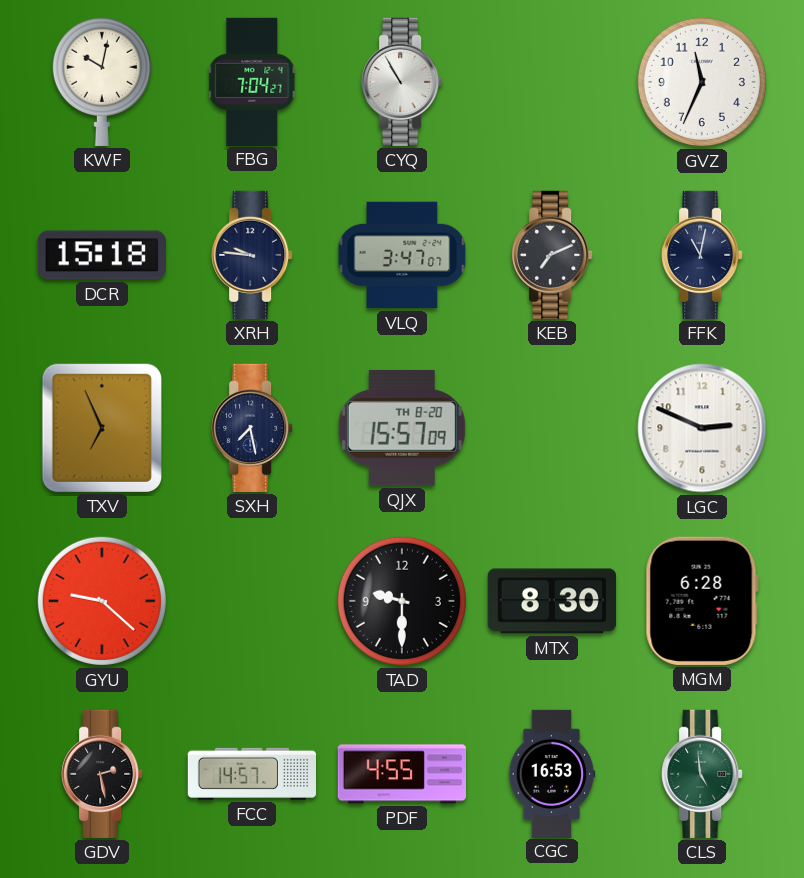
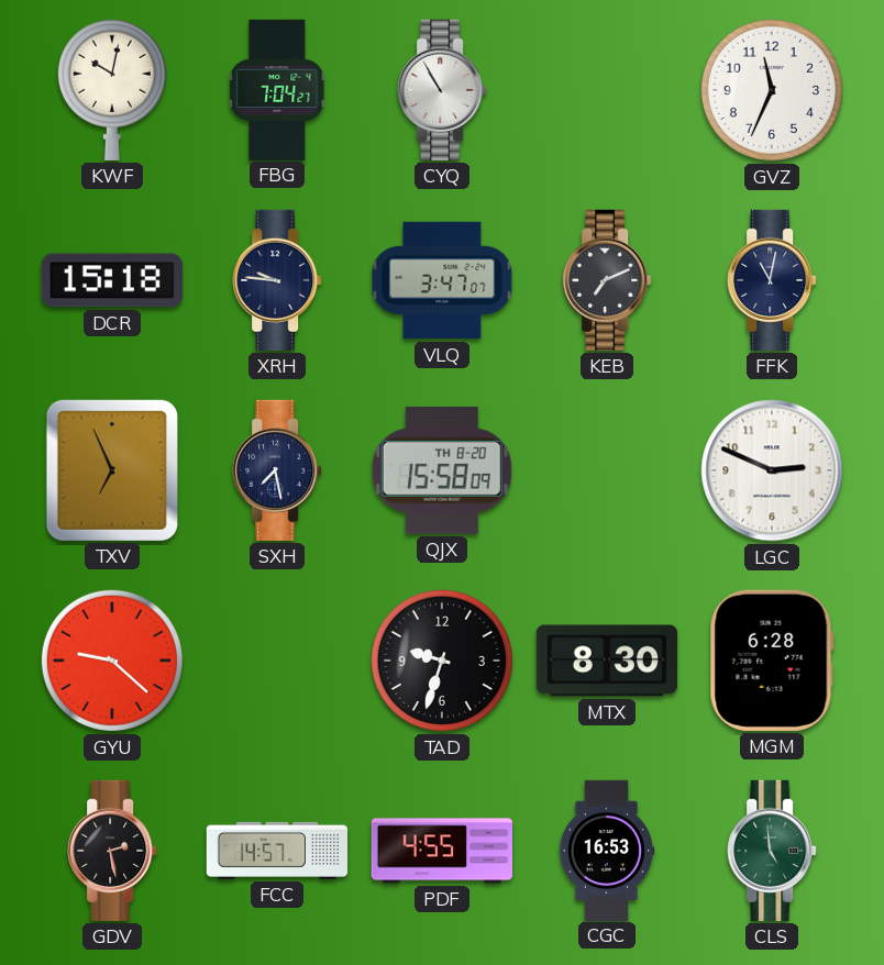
QJX: 15:57 -> 15:58
TAD: 9:30 -> 9:33
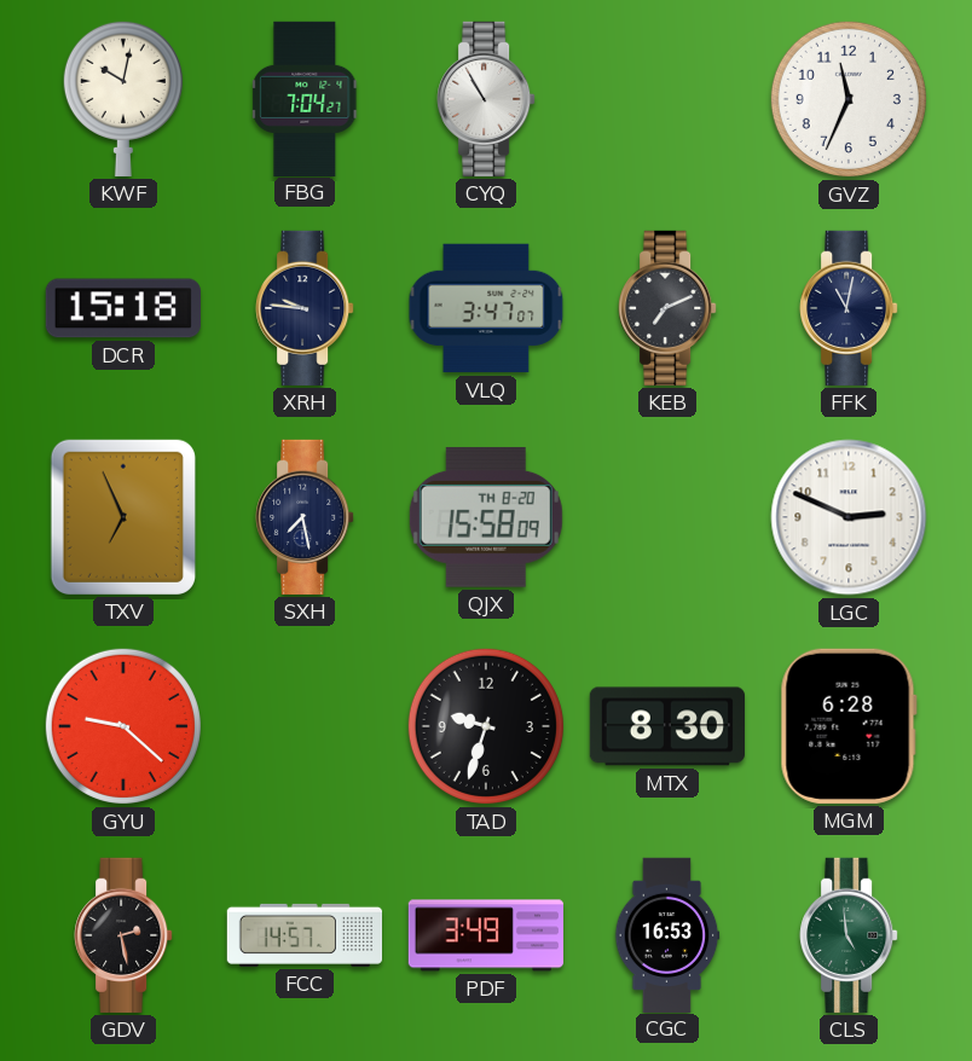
PDF: 4:55 -> 3:49
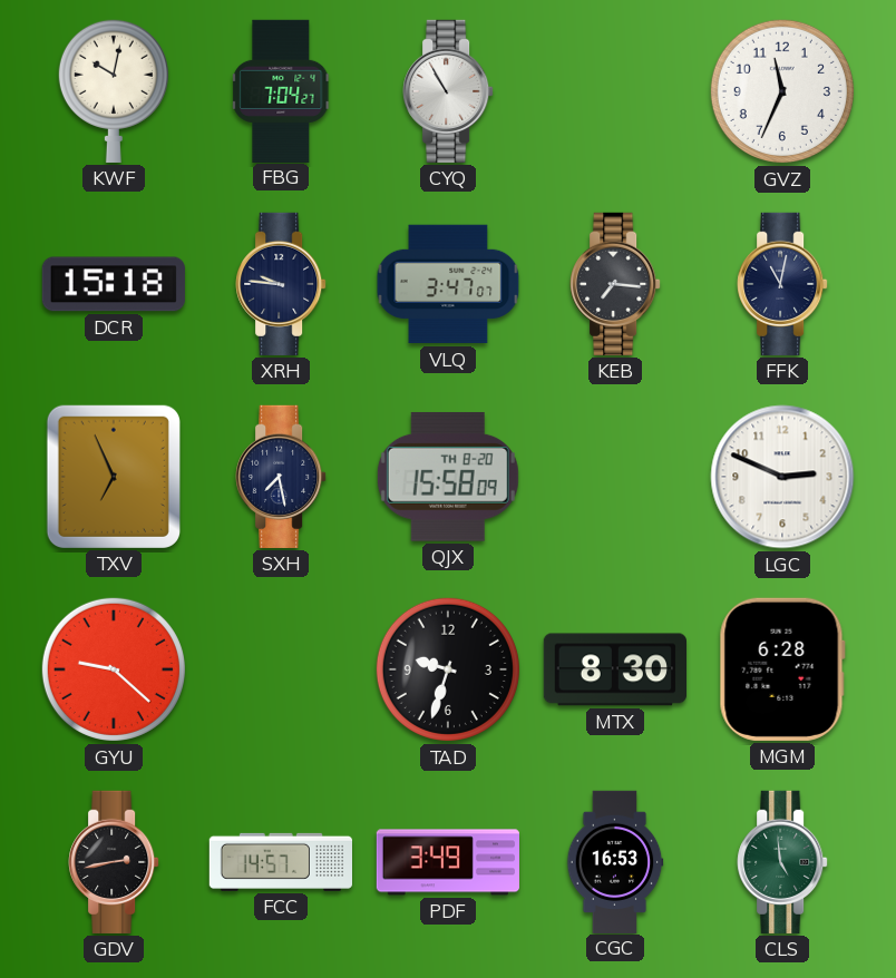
KEB: 7:11 -> 7:16
GDV: 2:28 -> 2:43
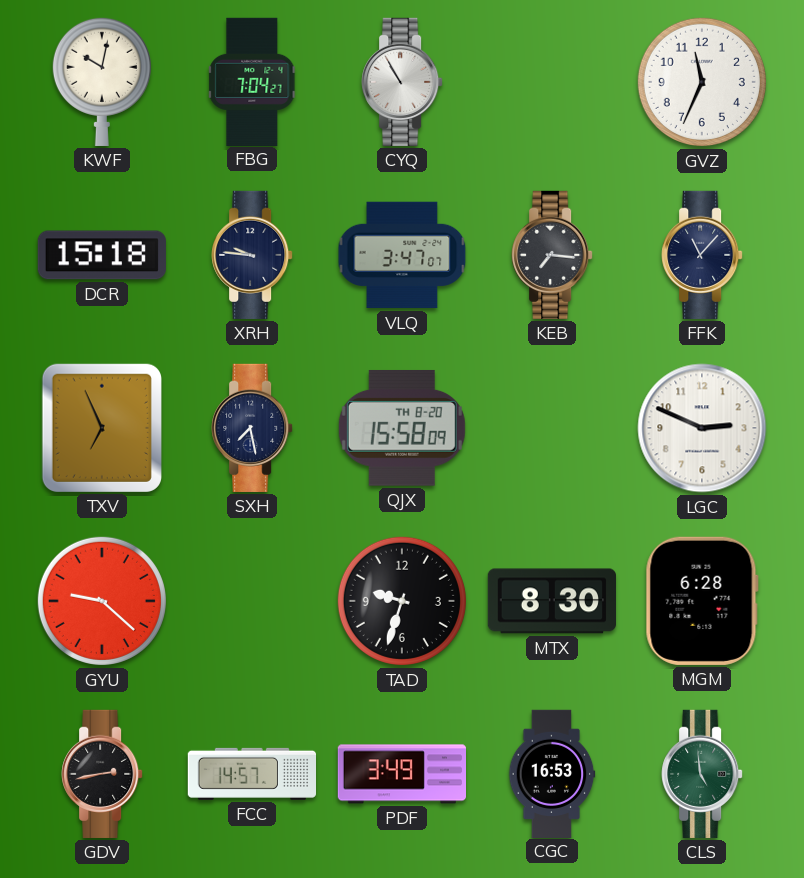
FFK: 11:02 -> 11:07
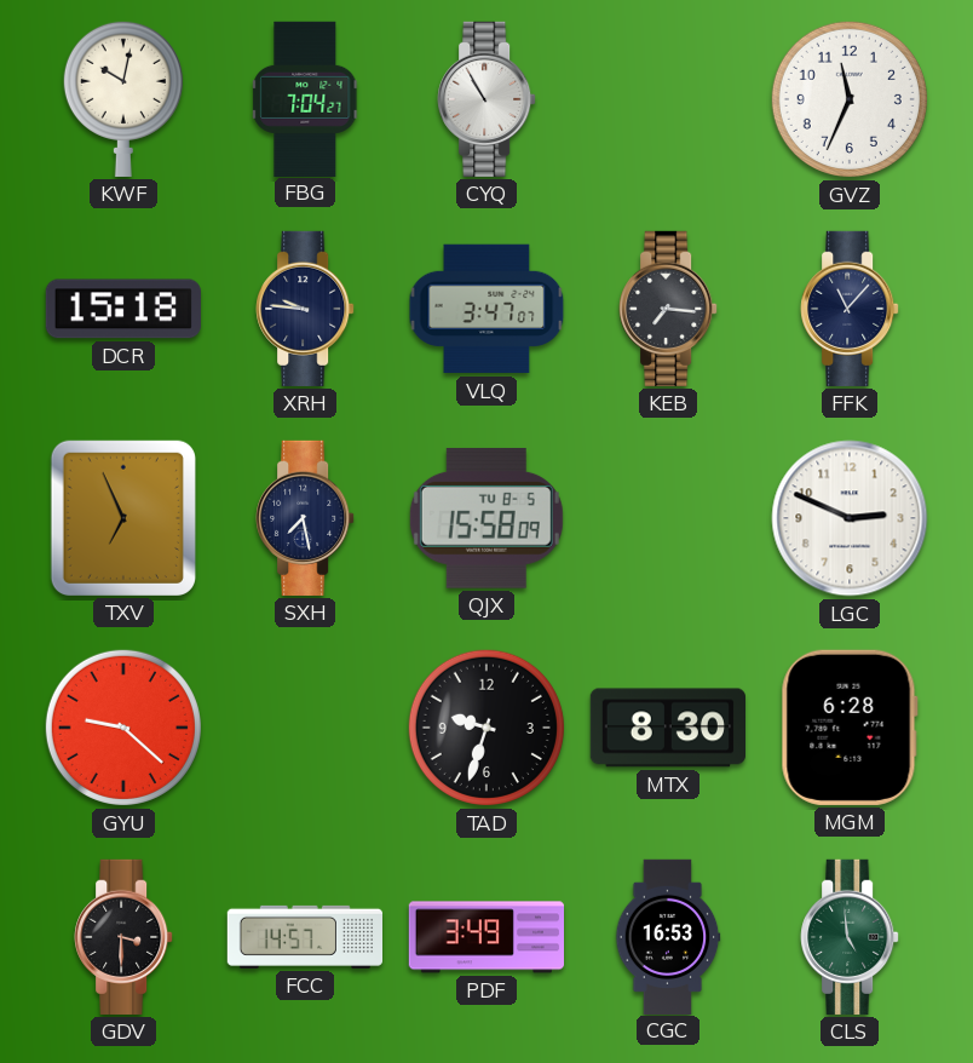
QJX date: TH 8-20 -> TU 8-5
GDV: 2:43 -> 3:30
